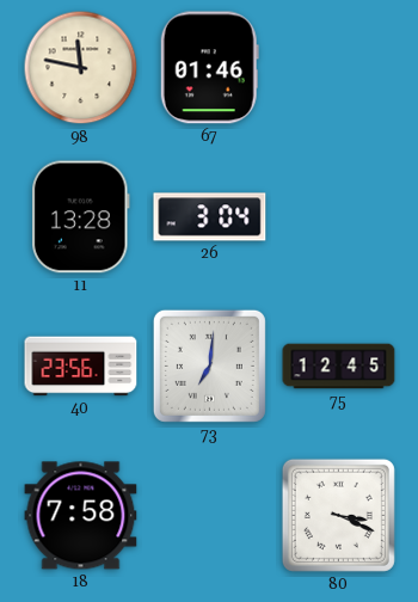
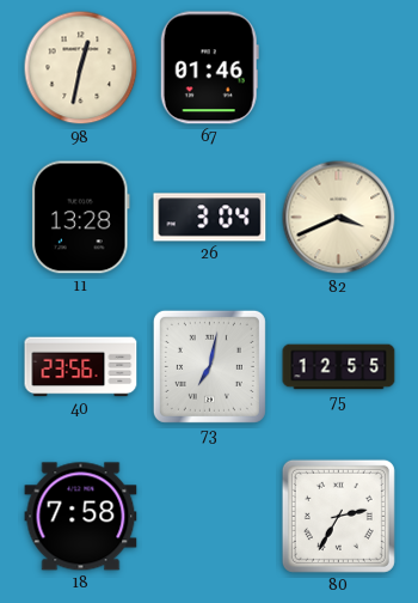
98: 11:47 -> 12:32
82: none -> 3:41
73: 7:01 -> 7:02
75: 12:45 -> 12:55
80: 3:19 -> 2:35
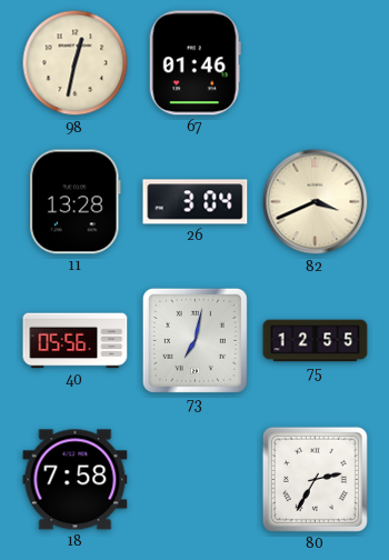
40: 23:56 -> 05:56
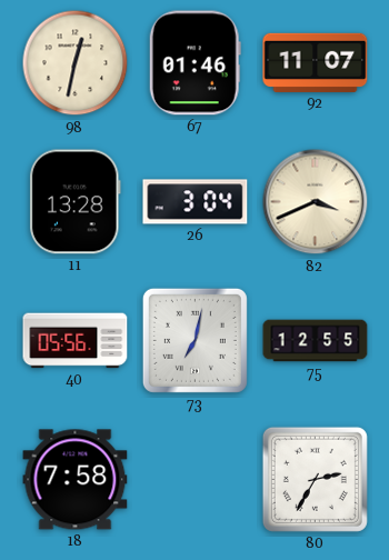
92: none -> 11:07
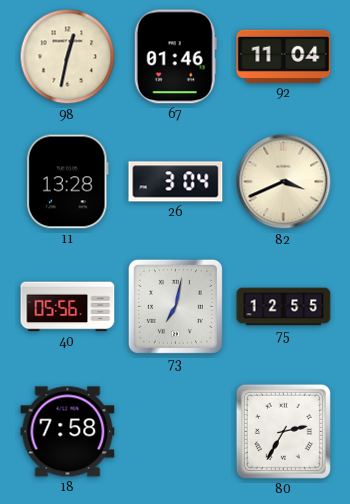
92: 11:07 -> 11:04
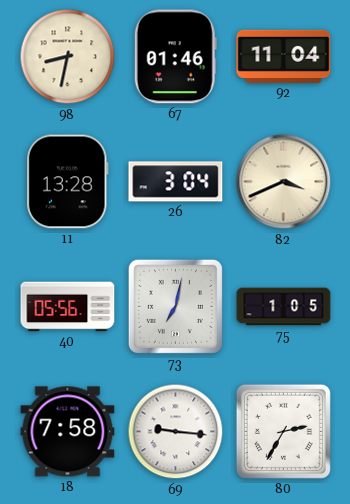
98: 12:32 -> 8:32
75: 12:55 -> 1:05
69: none -> 9:16
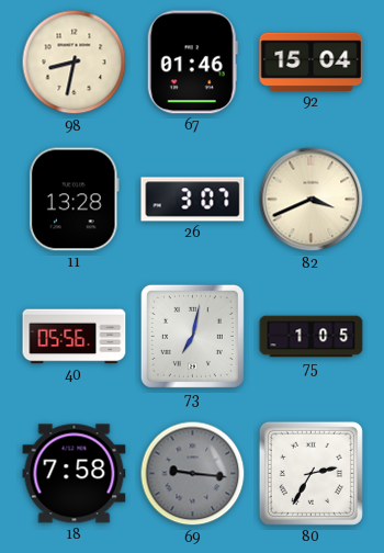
92: 11:04 -> 15:04
26: 3:04 -> 3:07
69 dial: white -> grey
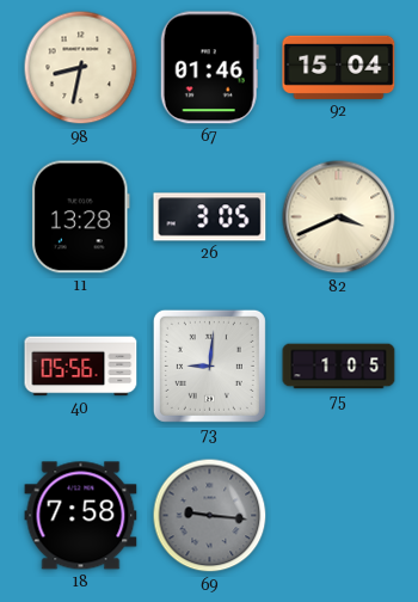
26: 3:07 -> 3:05
73: 7:02 -> 9:01
80: 2:35 -> none
